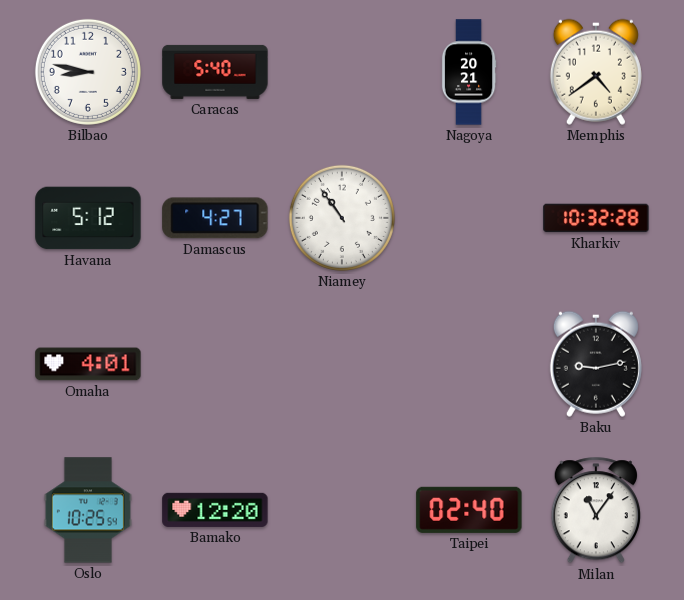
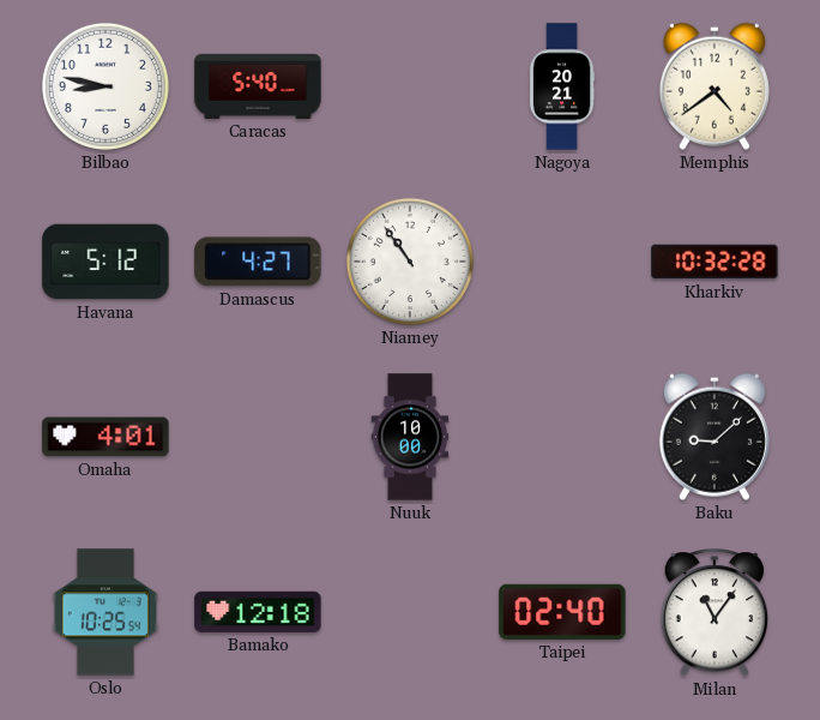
Nuuk: none -> 10:00
Baku: 9:13 -> 9:08
Bamako: 12:20 -> 12:18
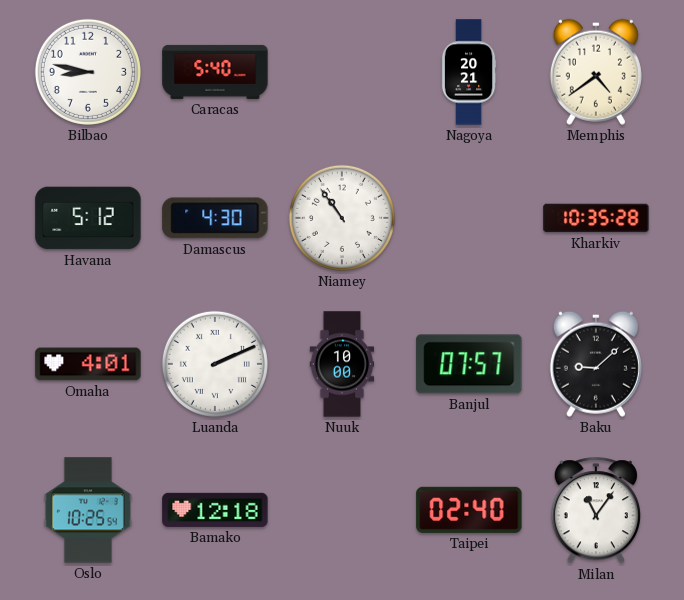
Damascus: 4:27 -> 4:30
Kharkiv: 10:32 -> 10:35
Luanda: none -> 2:11
Banjul: none -> 07:57
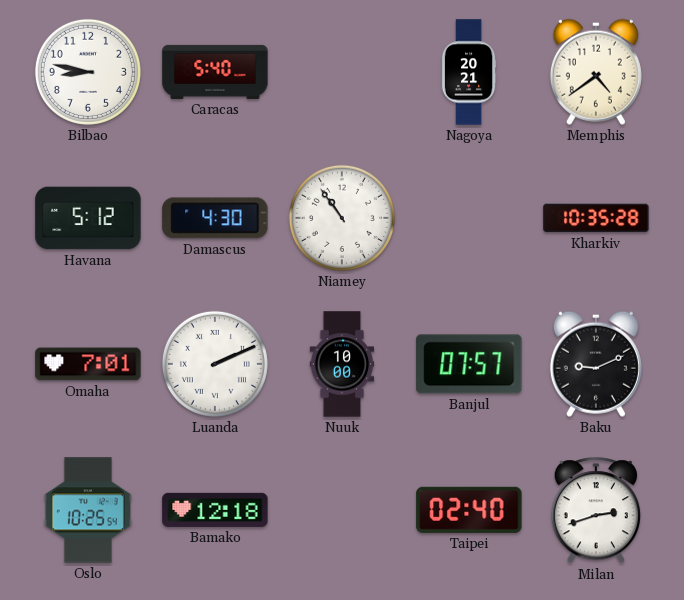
Omaha: 4:01 -> 7:01
Baku: 9:08 -> 9:11
Milan: 11:06 -> 2:42
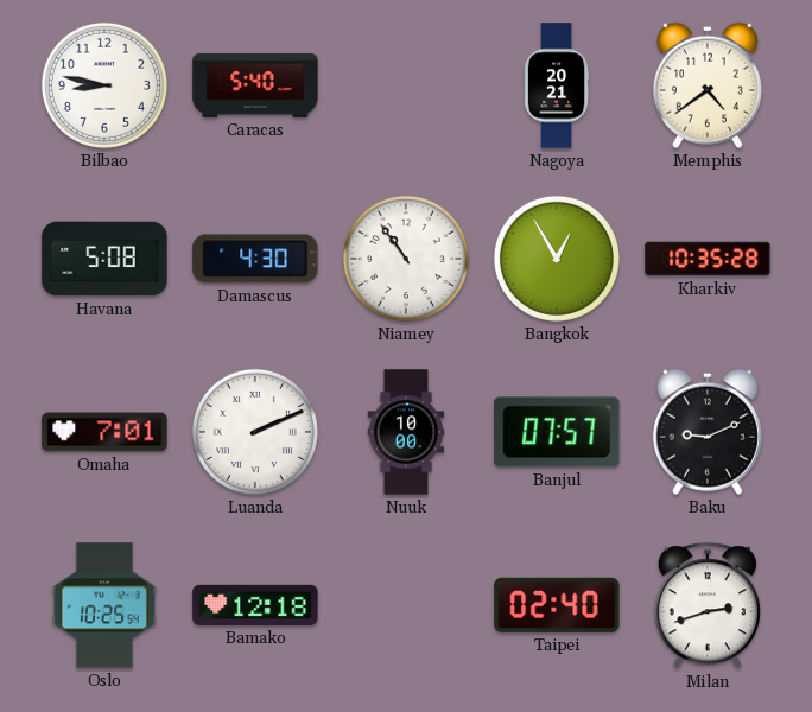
Havana: 5:12 -> 5:08
Bangkok: none -> 12:55
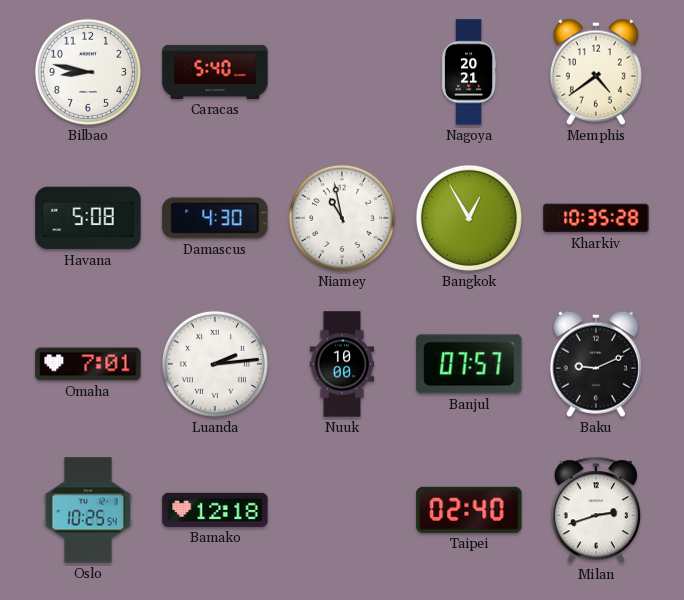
Niamey: 10:54 -> 10:58
Luanda: 2:11 -> 2:14
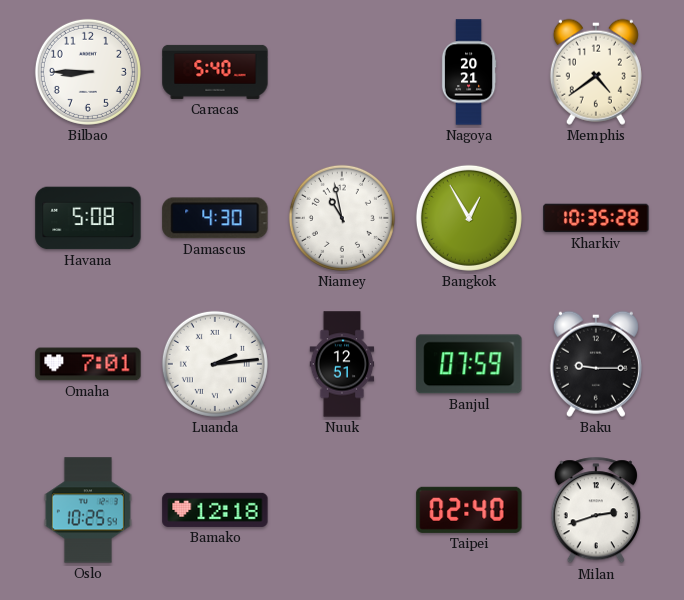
Bilbao: 8:47 -> 8:45
Nuuk: 10:00 -> 12:51
Banjul: 07:57 -> 07:59
Baku: 9:11 -> 9:15
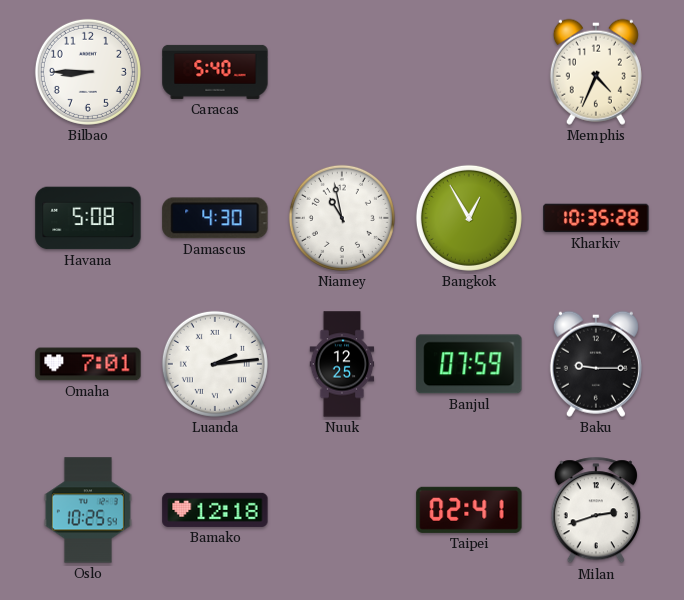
Nagoya: 20:21 -> none
Memphis: 4:39 -> 4:34
Nuuk: 12:51 -> 12:25
Taipei: 02:40 -> 02:41
